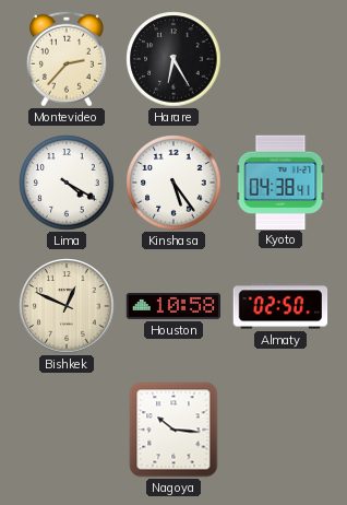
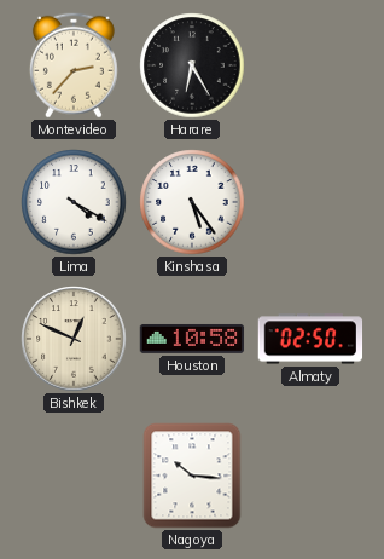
Kyoto: 04:38 -> none
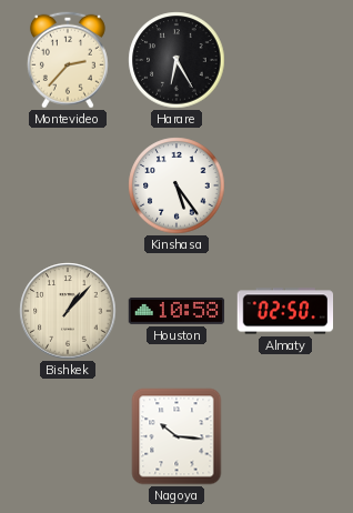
Lima: 4:20 -> none
Bishkek: 12:49 -> 1:07
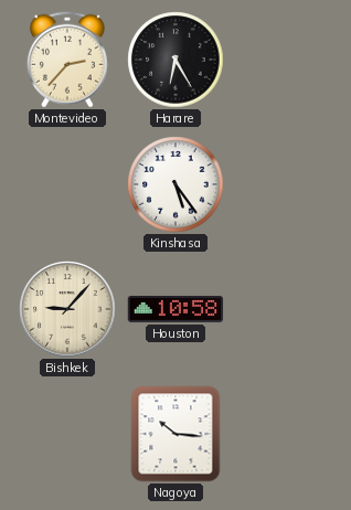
Bishkek: 1:07 -> 9:07
Almaty: 02:50 -> none
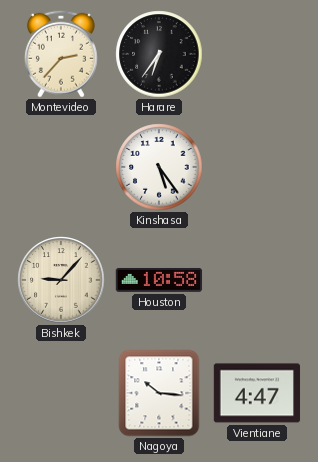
Harare: 6:25 -> 6:36
Vientiane: none -> 4:47
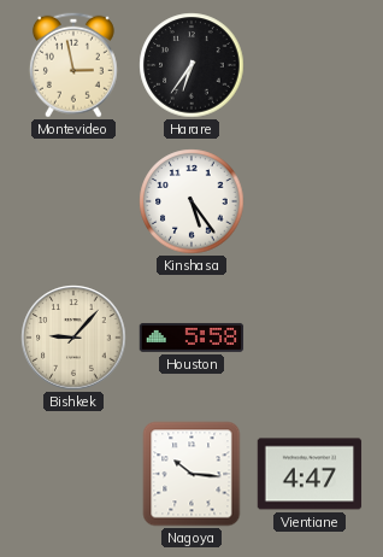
Montevideo: 2:37 -> 2:58
Houston: 10:58 -> 5:58
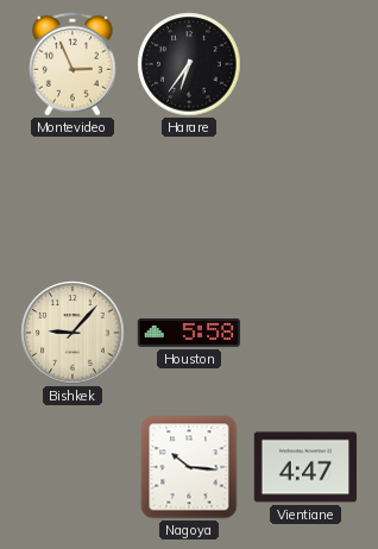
Montevideo: 2:58 -> 2:56
Kinshasa: 5:24 -> none
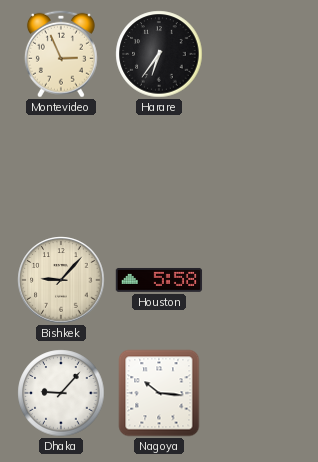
Dhaka: none -> 9:07
Vientiane: 4:47 -> none
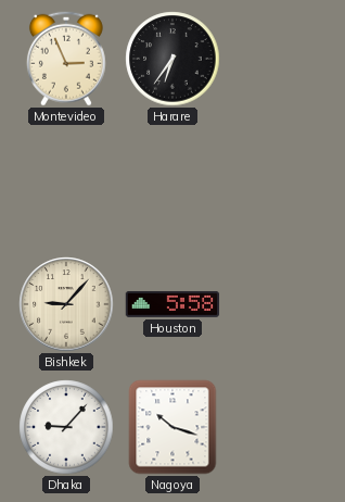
Nagoya: 10:16 -> 10:18
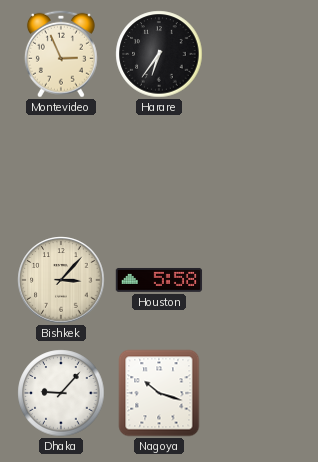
Bishkek: 9:07 -> 3:07
